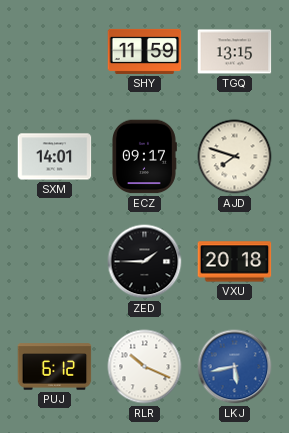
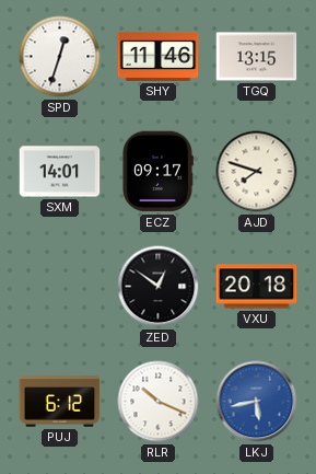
SPD: none -> 12:33
SHY: 11:59 -> 11:46
ZED: 1:45 -> 12:51
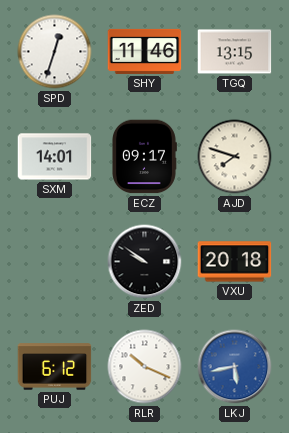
ZED: 12:51 -> 9:51
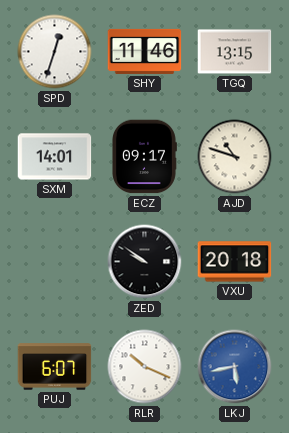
AJD: 7:48 -> 10:48
PUJ: 6:12 -> 6:07
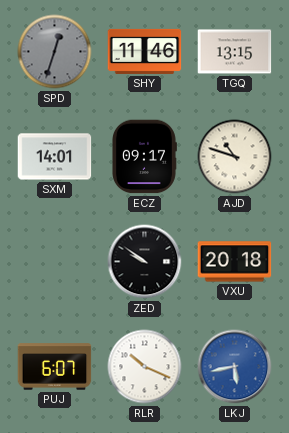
SPD dial: white -> grey
